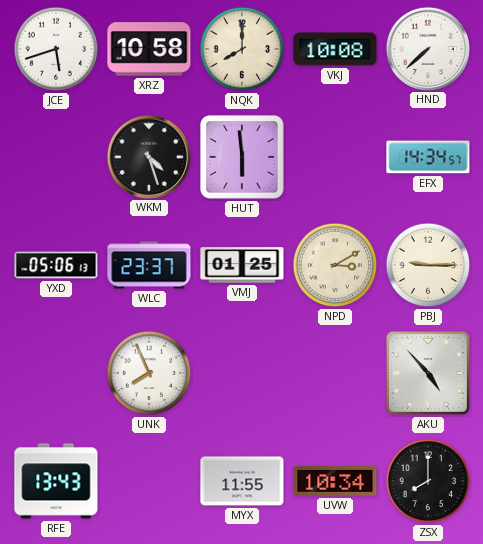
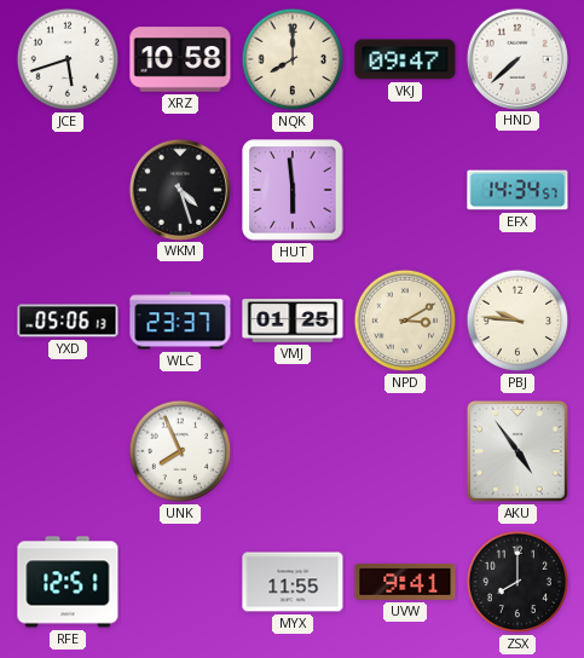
VKJ: 10:08 -> 09:47
PBJ: 9:15 -> 9:46
AKU: 4:53 -> 4:54
RFE: 13:43 -> 12:51
UVW: 10:34 -> 9:41
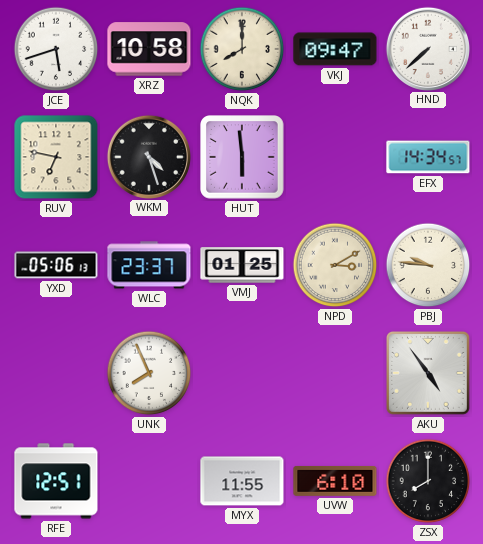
RUV: none -> 6:47
UVW: 9:41 -> 6:10
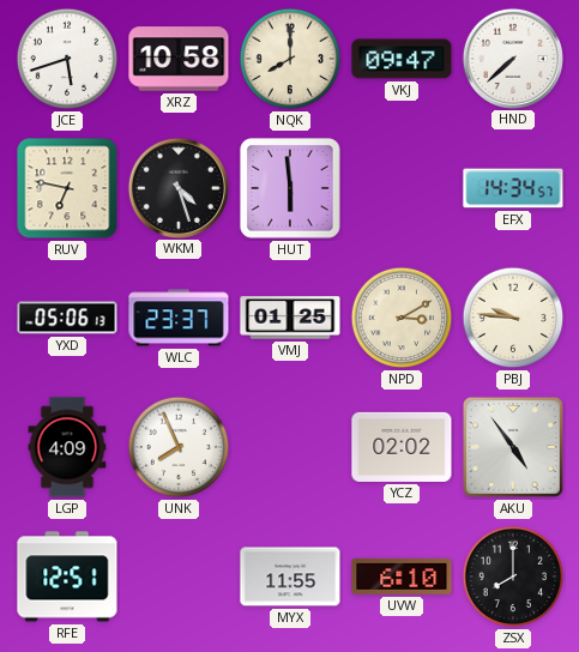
LGP: none -> 4:09
YCZ: none -> 02:02
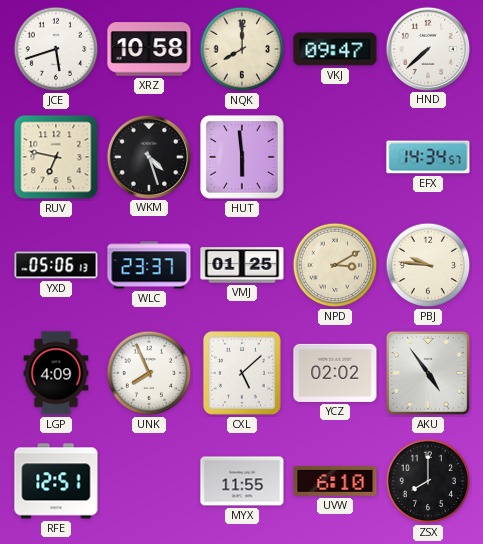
CXL: none -> 5:08
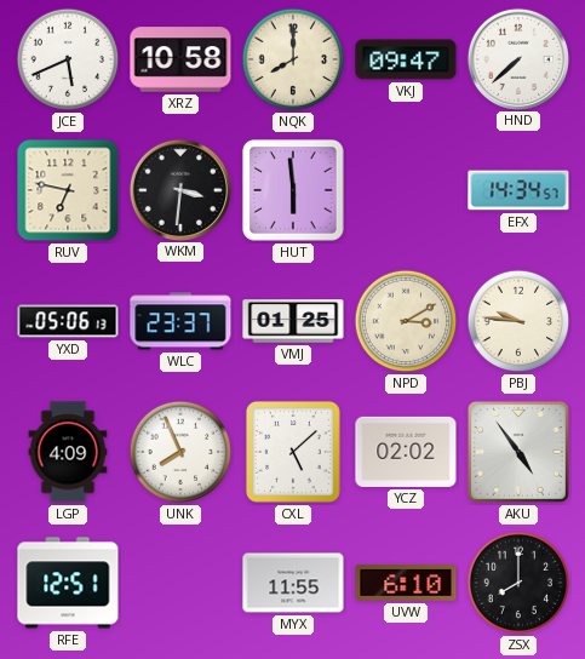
JCE: 5:42 -> 5:41
WKM: 4:27 -> 3:31
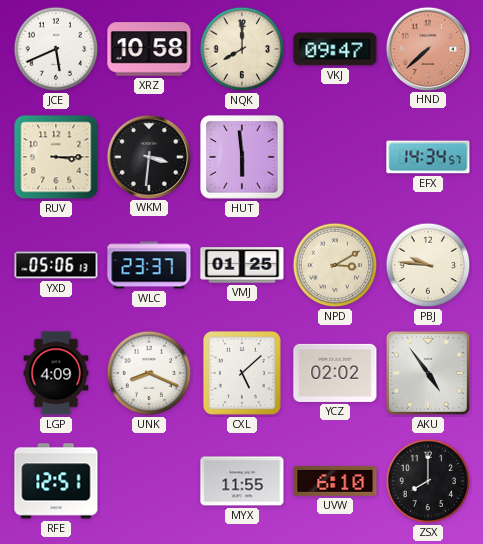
HND dial: white -> salmon
RUV: 6:47 -> 3:15
UNK: 7:56 -> 8:19
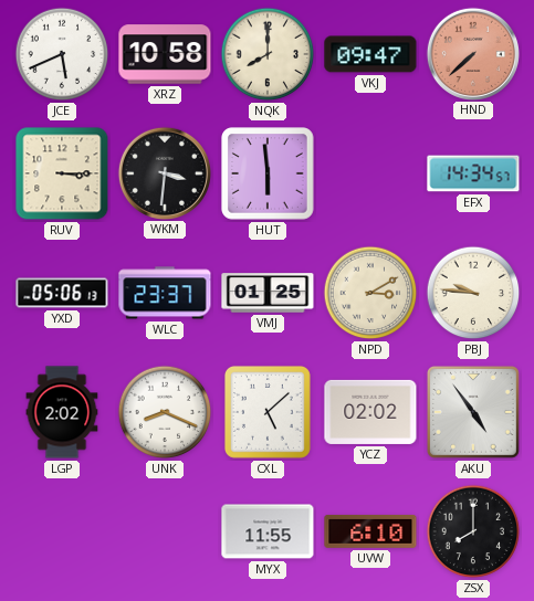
LGP: 4:09 -> 2:02
RFE: 12:51 -> none
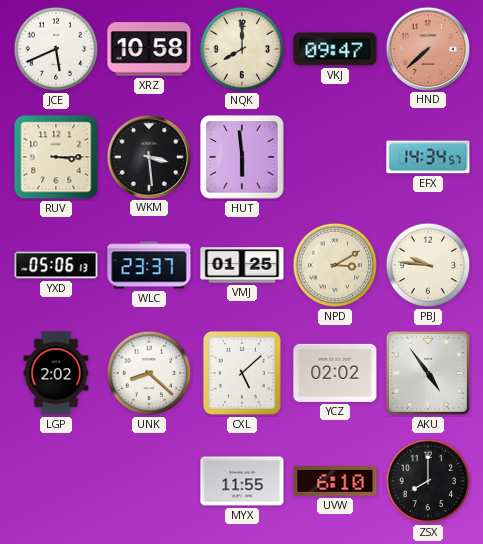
WKM: 3:31 -> 3:29
UNK: 8:19 -> 8:22
